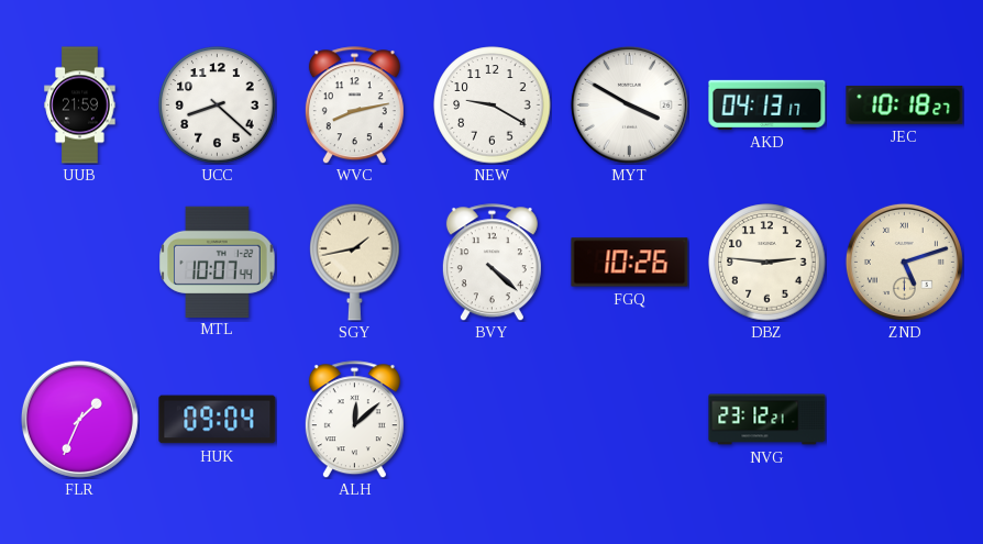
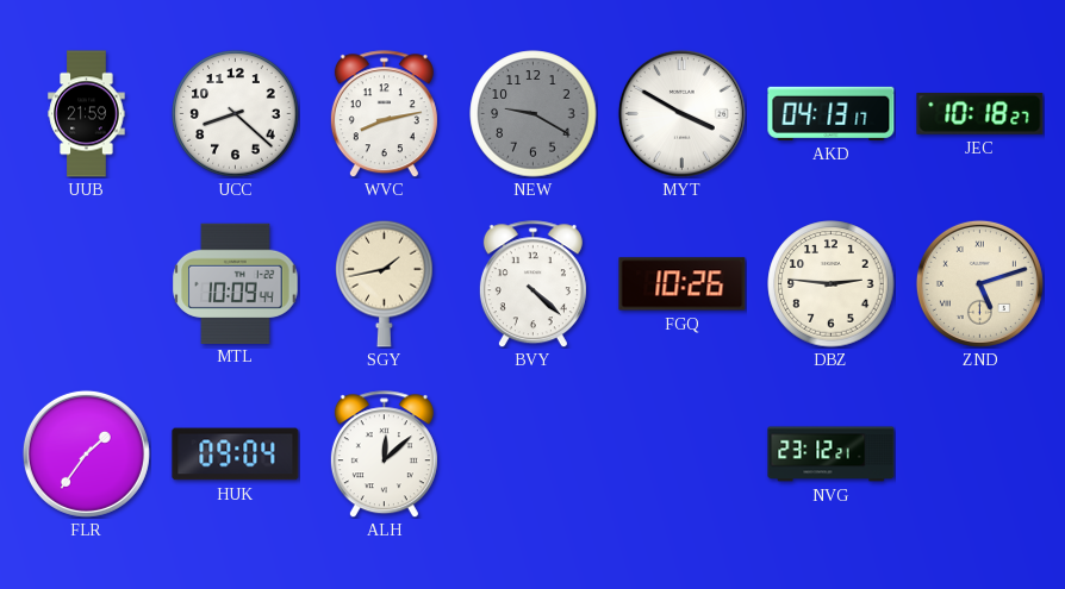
NEW dial: white -> grey
MTL: 10:07 -> 10:09
FLR: 1:34 -> 1:36
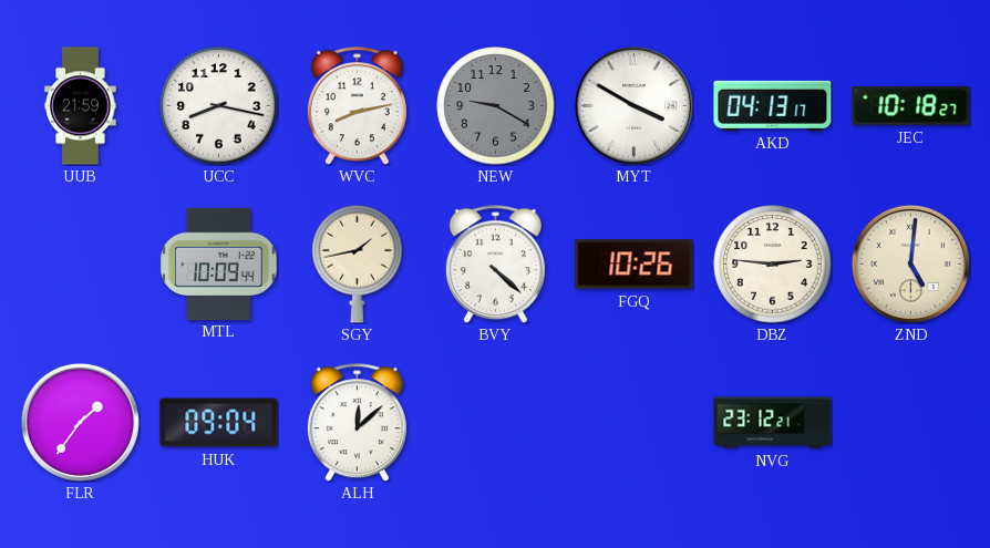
UCC: 8:22 -> 8:17
ZND: 5:12 -> 5:01
